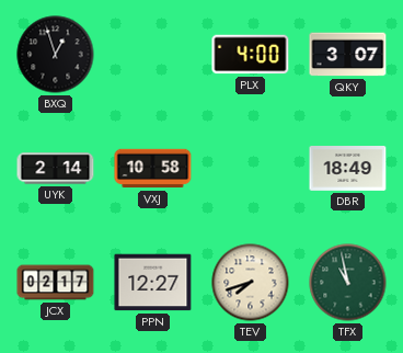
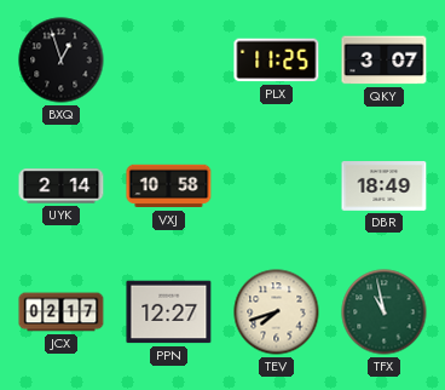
PLX: 4:00 -> 11:25
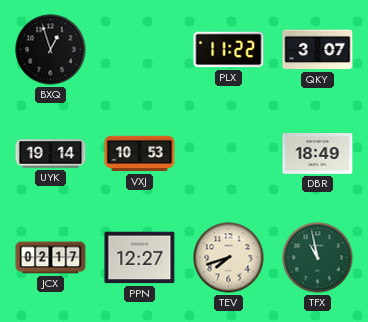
PLX: 11:25 -> 11:22
UYK: 2:14 -> 19:14
VXJ: 10:58 -> 10:53
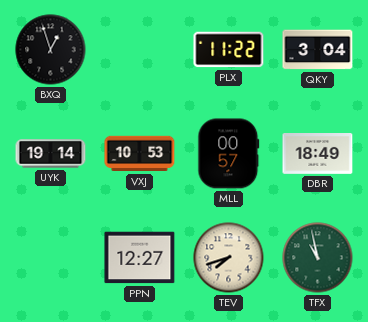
QKY: 3:07 -> 3:04
MLL: none -> 00:57
JCX: 02:17 -> none
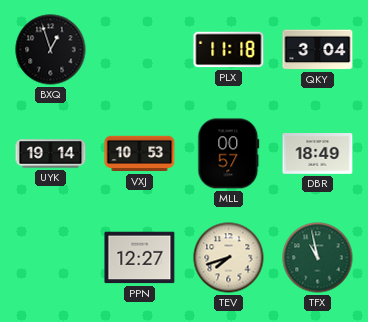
PLX: 11:22 -> 11:18
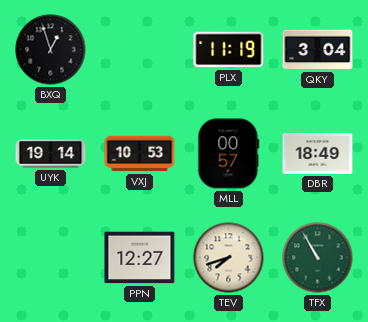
PLX: 11:18 -> 11:19
TFX: 10:58 -> 10:55
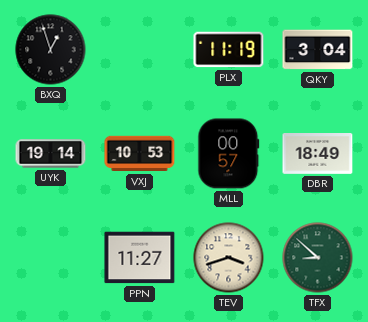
PPN: 12:27 -> 11:27
TEV: 7:42 -> 3:42
TFX: 10:55 -> 8:52
